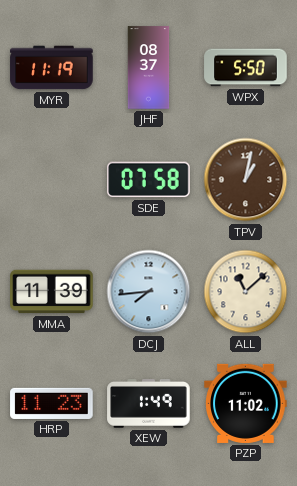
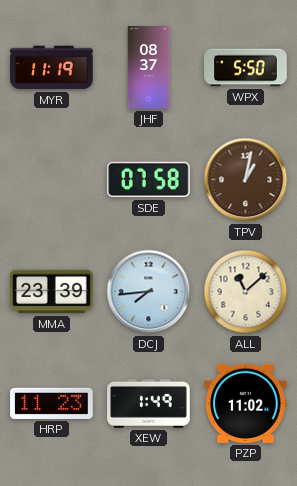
MMA: 11:39 -> 23:39
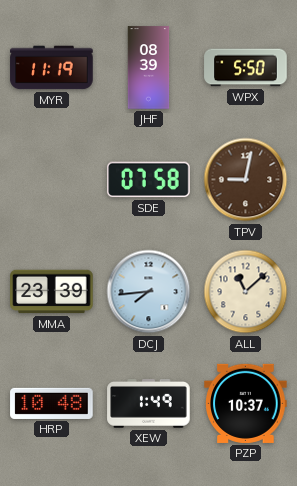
JHF: 08:37 -> 08:39
TPV: 1:02 -> 9:02
HRP: 11:23 -> 10:48
PZP: 11:02 -> 10:37
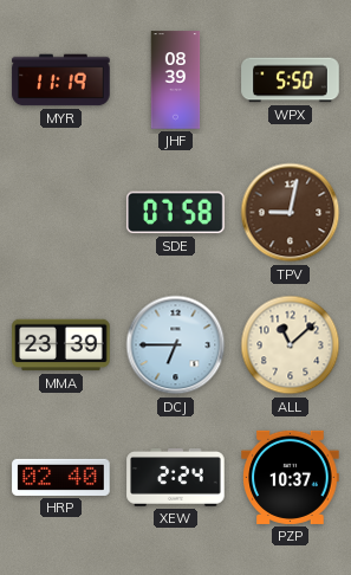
DCJ: 7:44 -> 6:45
HRP: 10:48 -> 02:40
XEW: 1:49 -> 2:24
